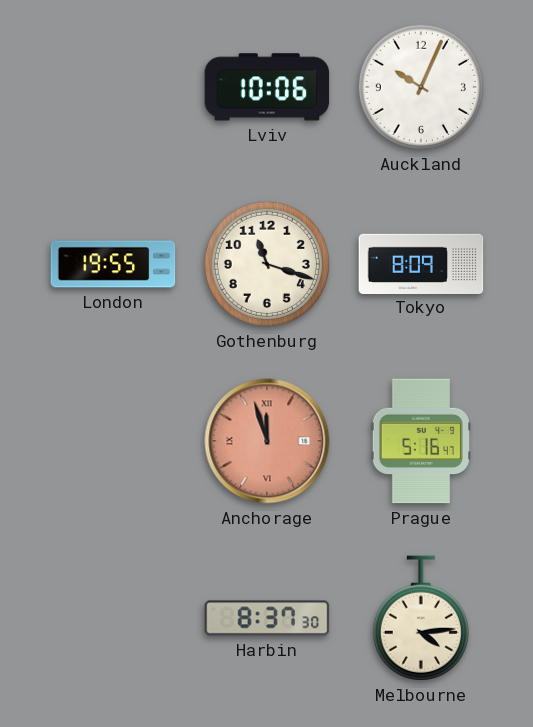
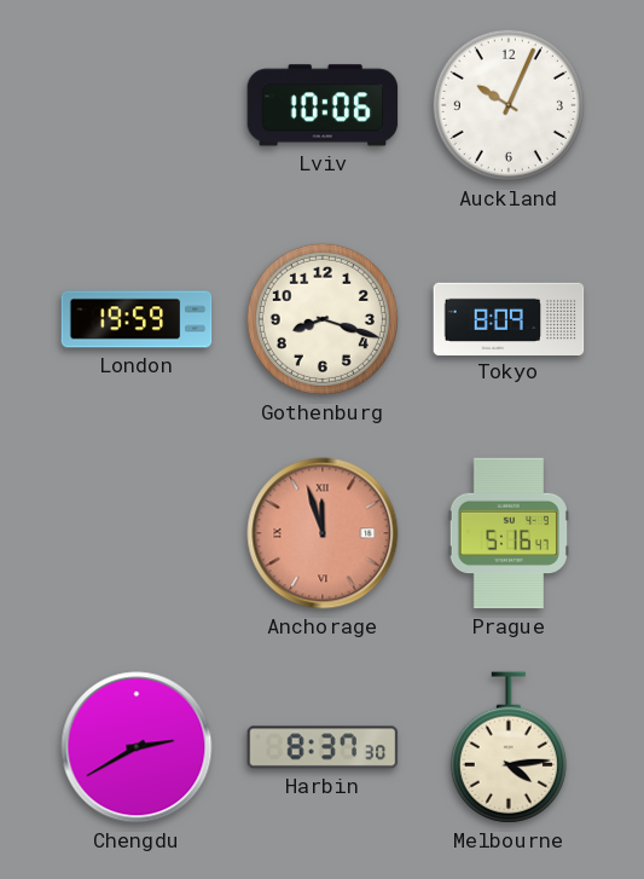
London: 19:55 -> 19:59
Gothenburg: 11:18 -> 8:18
Chengdu: none -> 2:40
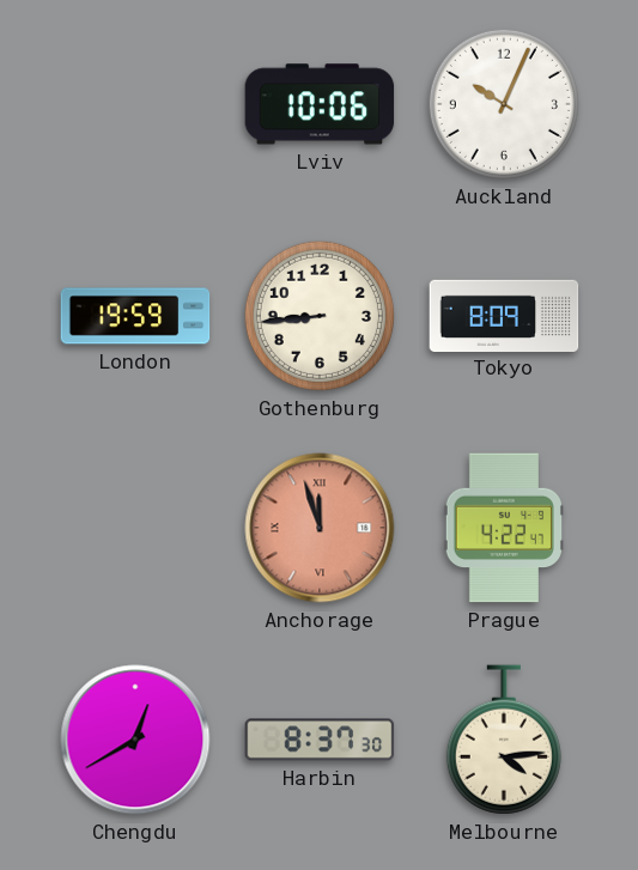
Gothenburg: 8:18 -> 8:44
Prague: 5:16 -> 4:22
Chengdu: 2:40 -> 12:40
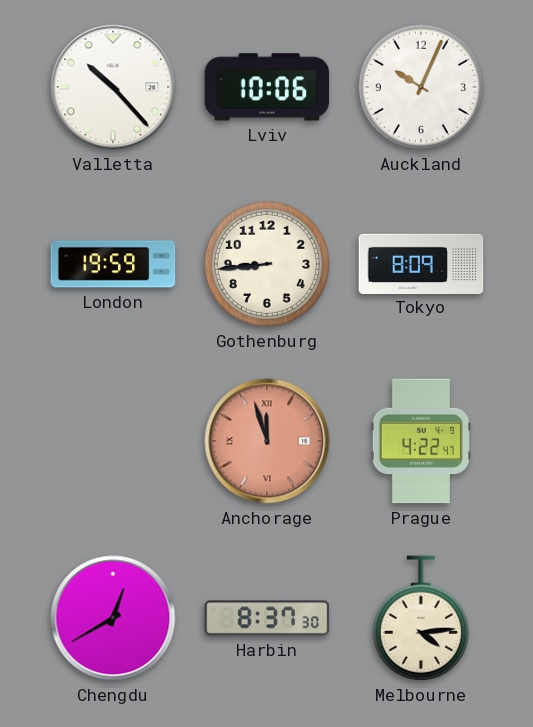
Valletta: none -> 10:23
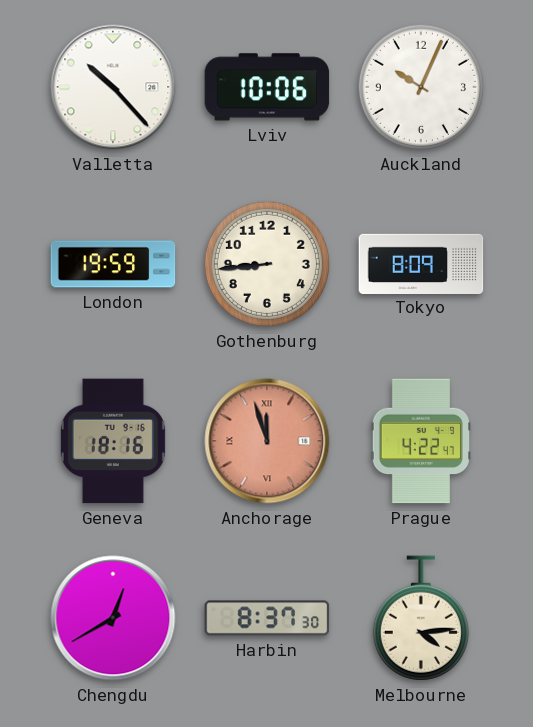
Geneva: none -> 18:16
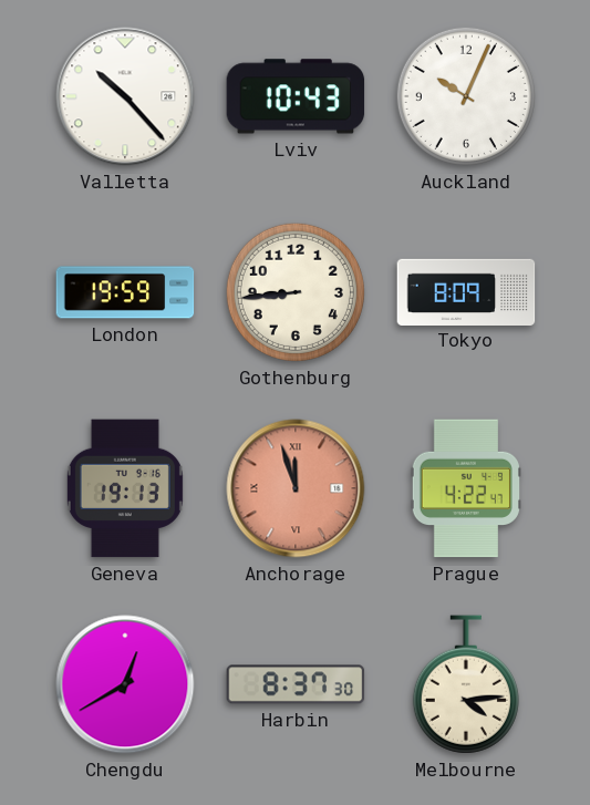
Lviv: 10:06 -> 10:43
Geneva: 18:16 -> 19:13
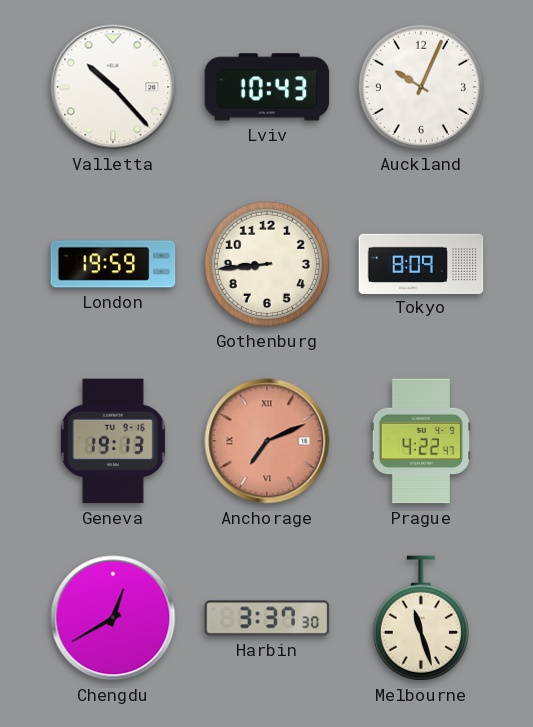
Anchorage: 11:57 -> 7:11
Harbin: 8:37 -> 3:37
Melbourne: 4:14 -> 11:27
